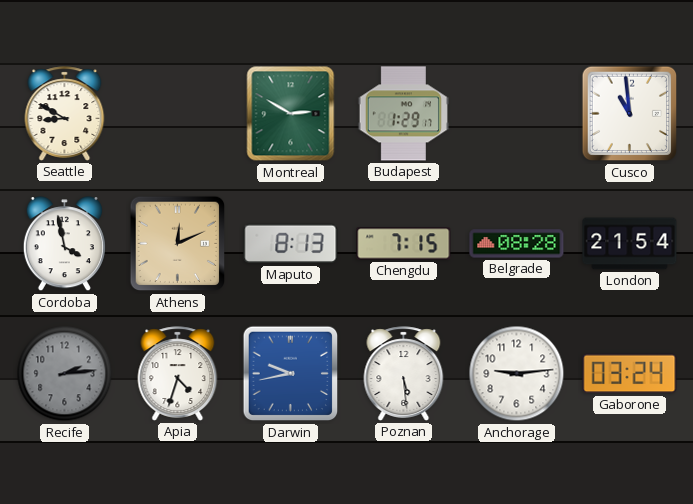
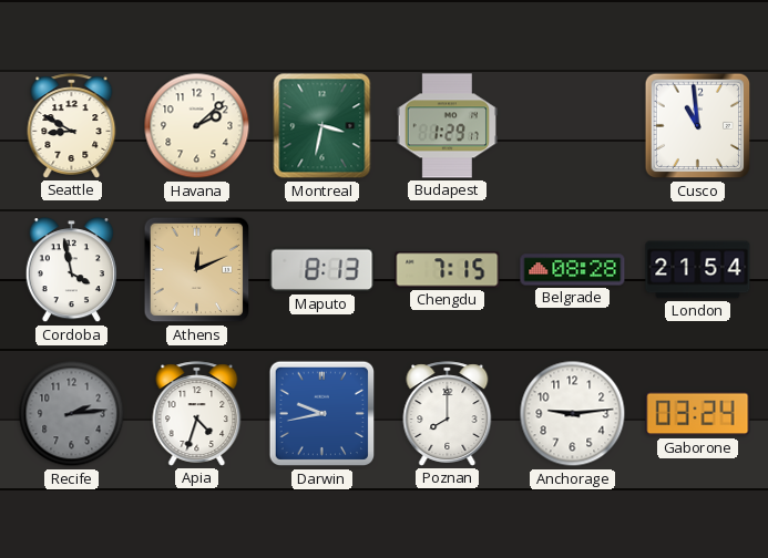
Havana: none -> 2:08
Montreal: 2:50 -> 3:32
Poznan: 5:29 -> 8:00
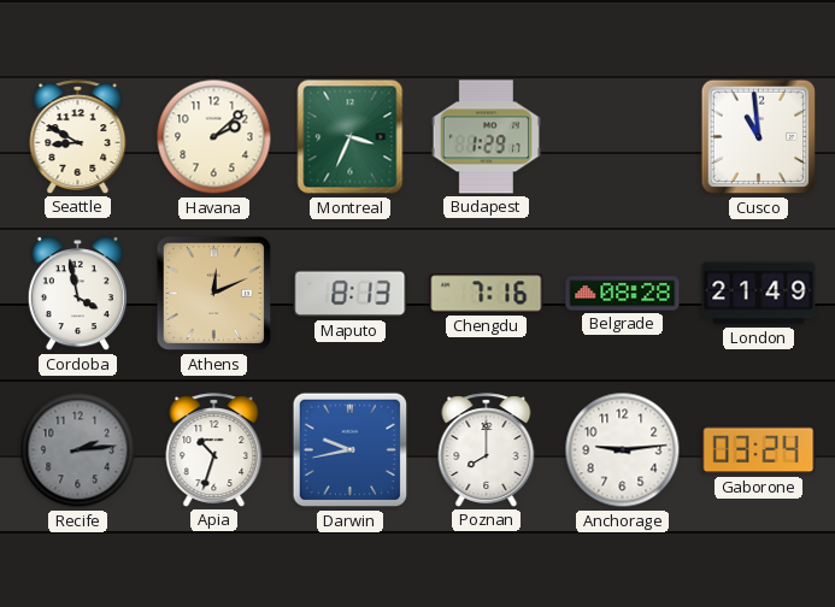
Montreal: 3:32 -> 3:34
Chengdu: 7:15 -> 7:16
London: 21:54 -> 21:49
Apia: 4:33 -> 10:33
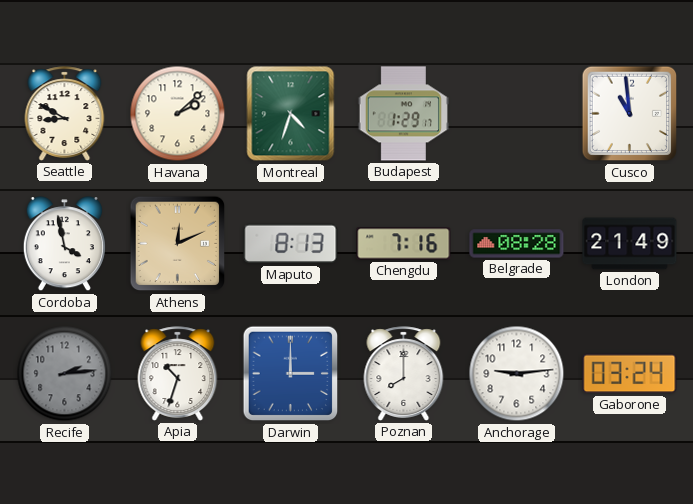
Montreal: 3:34 -> 4:33
Darwin: 9:43 -> 3:00
